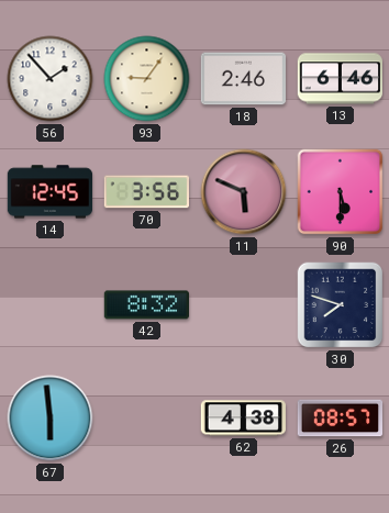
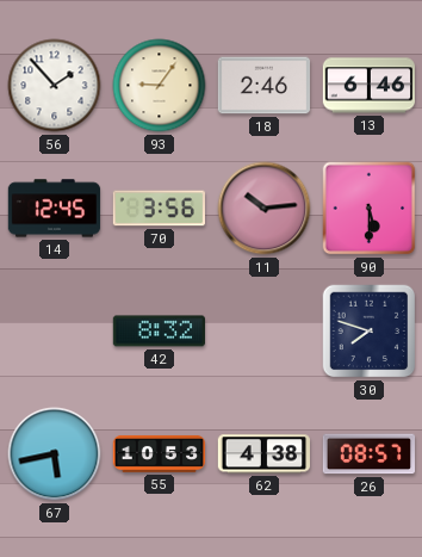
11: 5:49 -> 10:14
67: 5:59 -> 5:43
55: none -> 10:53
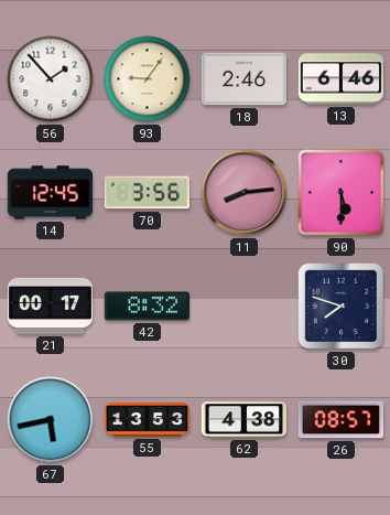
11: 10:14 -> 8:14
21: none -> 00:17
55: 10:53 -> 13:53
